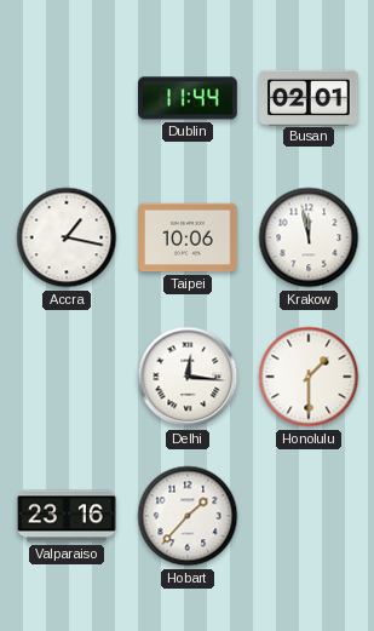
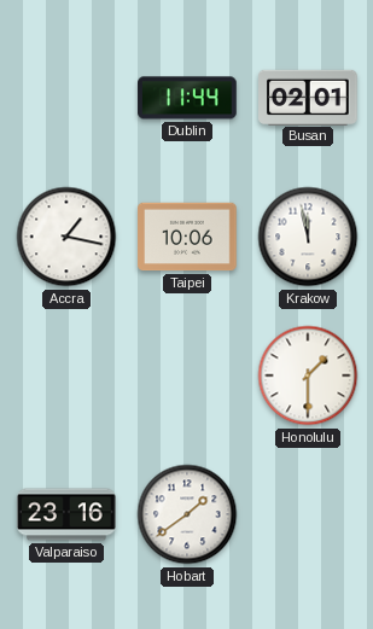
Delhi: 12:16 -> none
Hobart: 1:37 -> 1:39
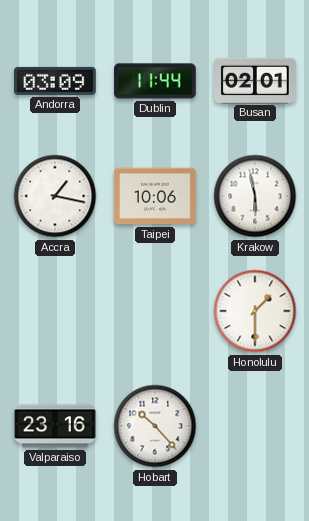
Andorra: none -> 03:09
Krakow: 11:58 -> 5:58
Hobart: 1:39 -> 10:23
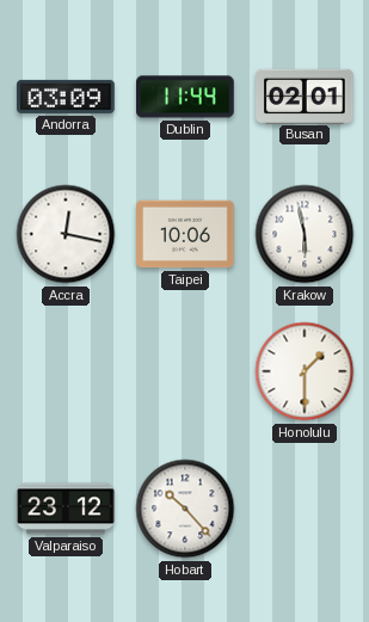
Accra: 1:17 -> 12:17
Valparaiso: 23:16 -> 23:12
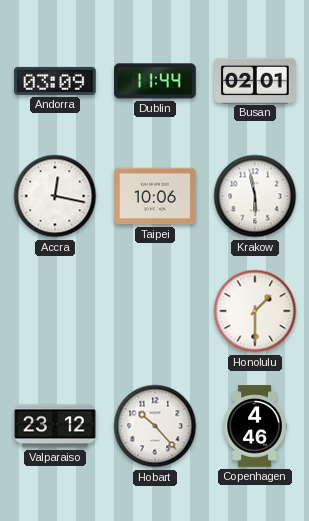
Copenhagen: none -> 4:46
